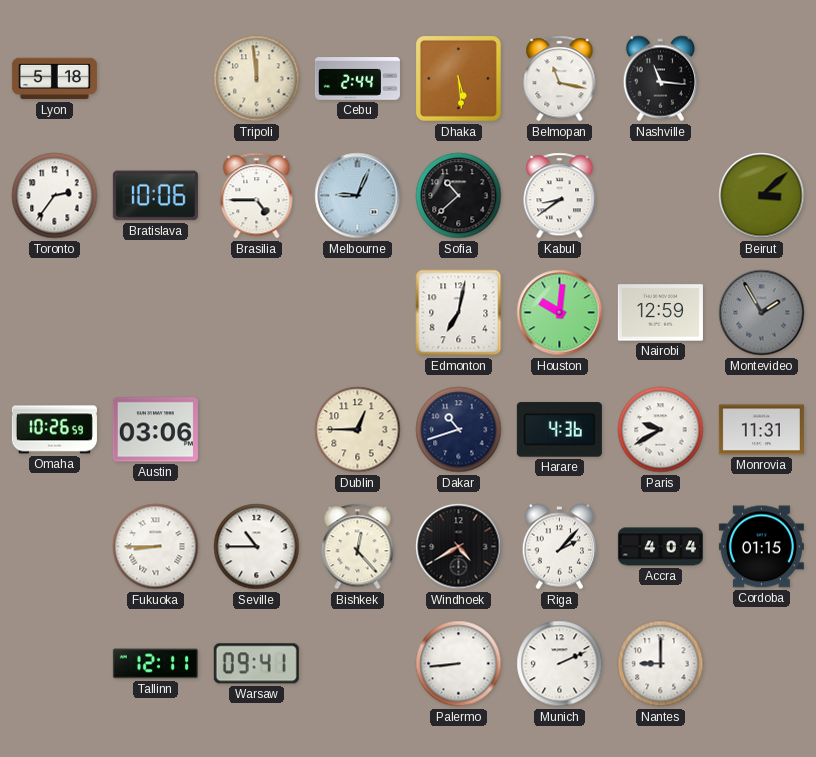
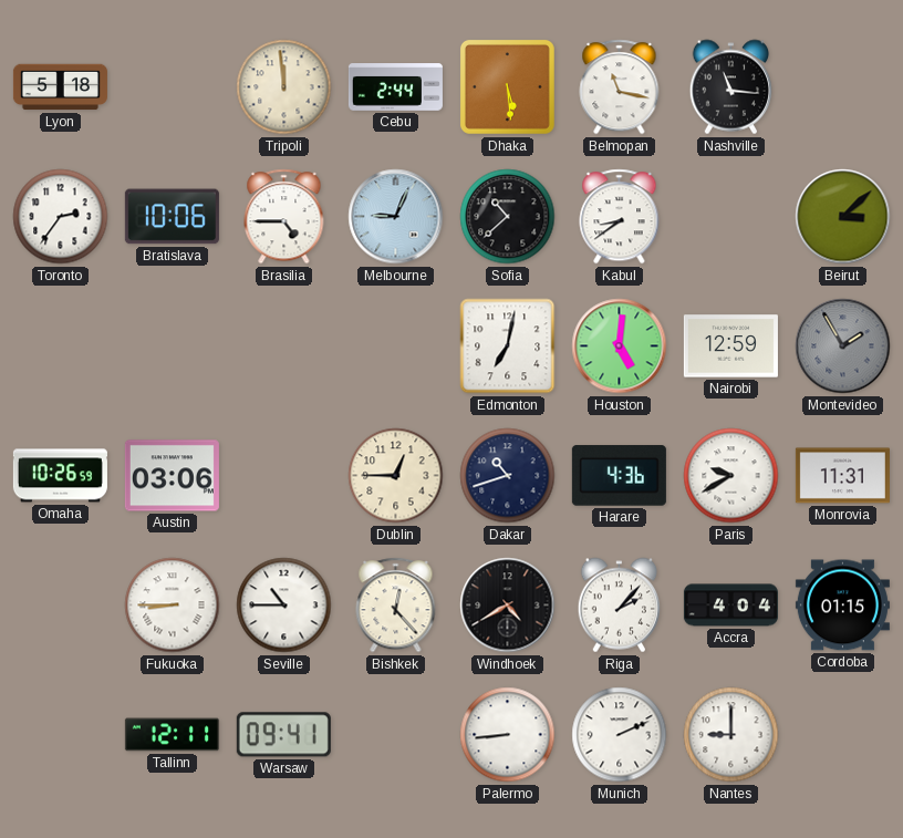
Houston: 10:01 -> 5:01
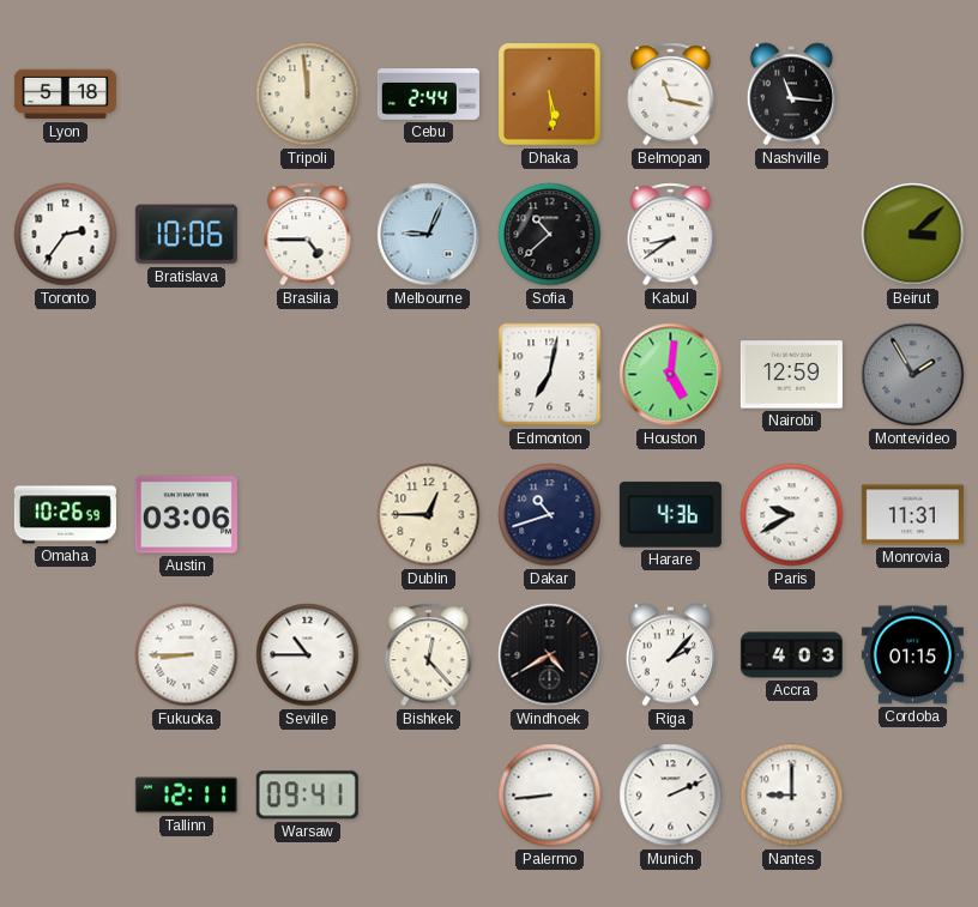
Accra: 4:04 -> 4:03
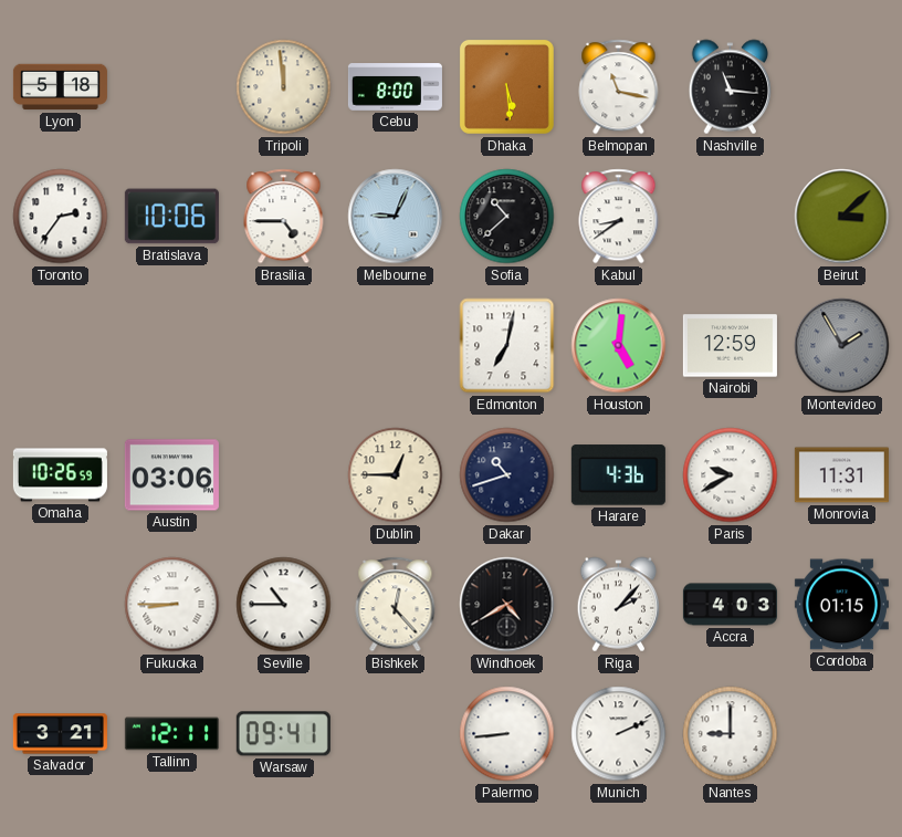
Cebu: 2:44 -> 8:00
Salvador: none -> 3:21
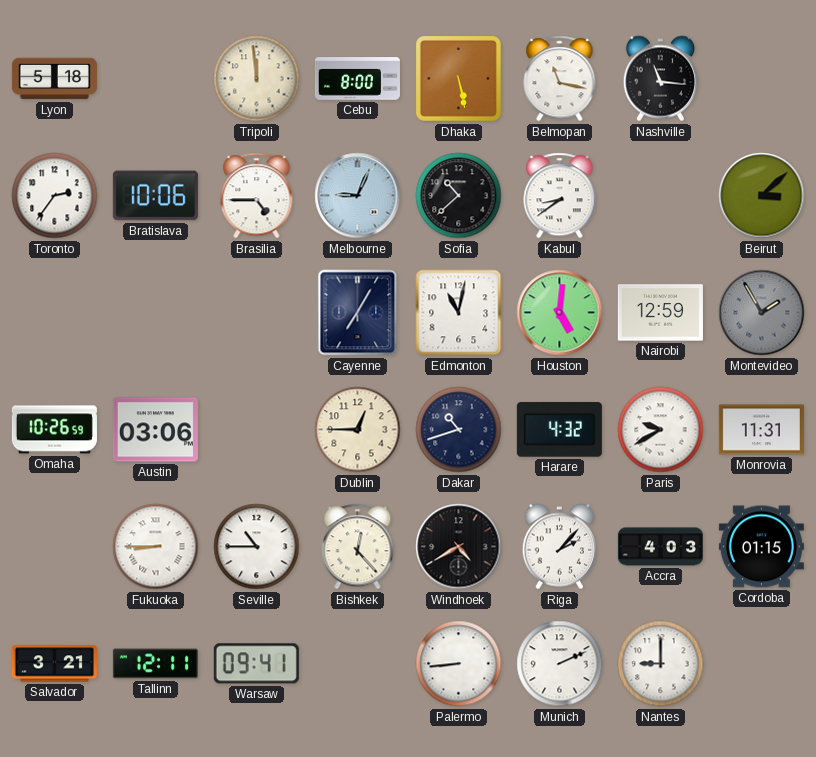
Dhaka: 5:29 -> 5:28
Cayenne: none -> 7:05
Edmonton: 7:02 -> 11:02
Harare: 4:36 -> 4:32
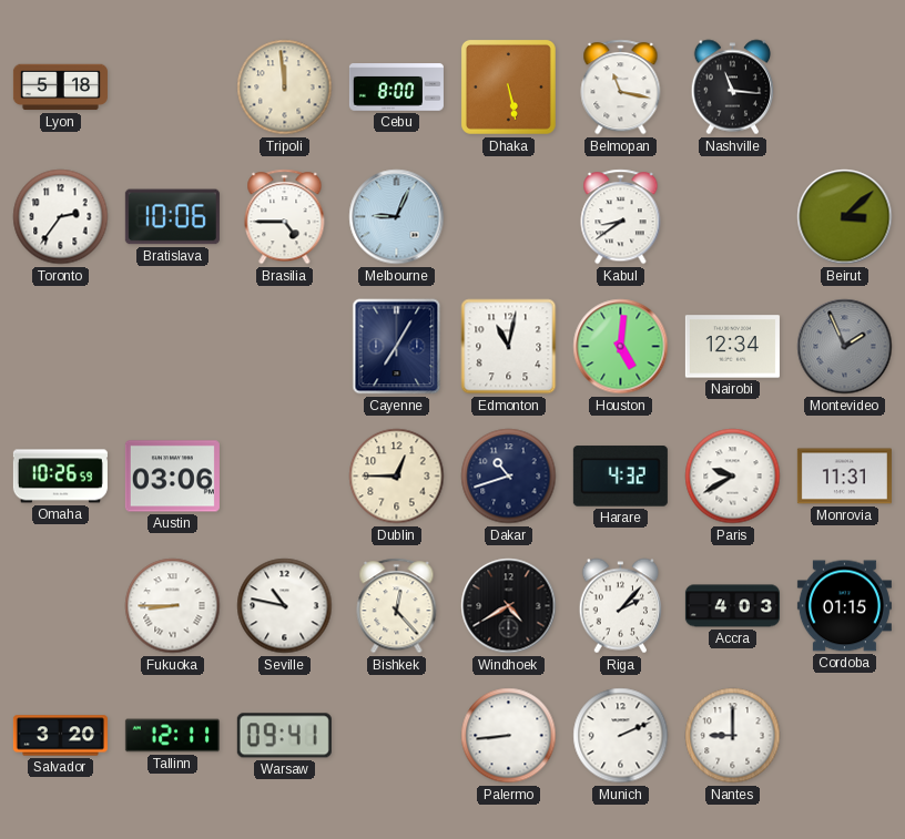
Sofia: 10:38 -> none
Nairobi: 12:59 -> 12:34
Montevideo: 1:55 -> 1:56
Seville: 10:45 -> 10:47
Salvador: 3:21 -> 3:20
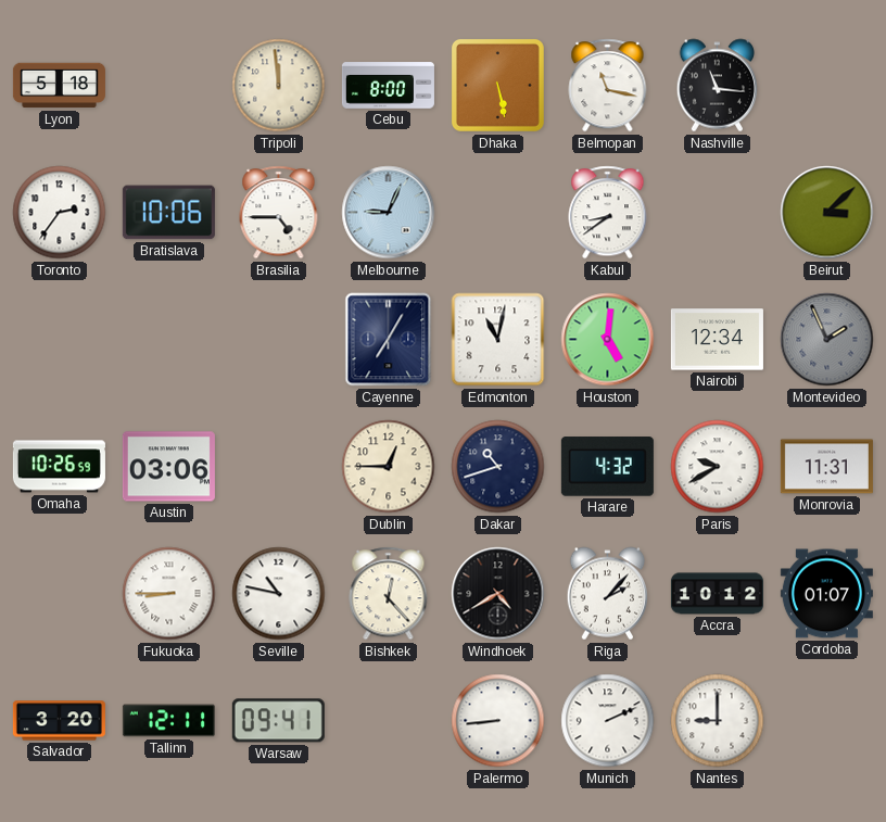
Accra: 4:03 -> 10:12
Cordoba: 01:15 -> 01:07
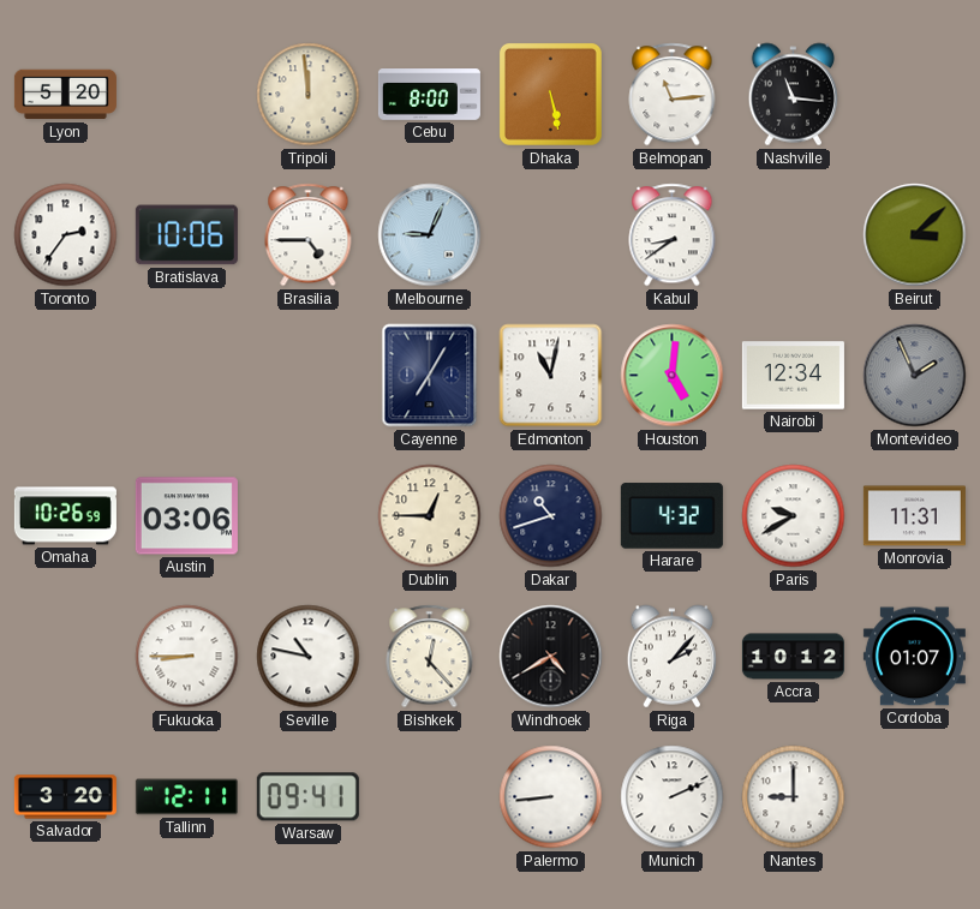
Lyon: 5:18 -> 5:20
Belmopan: 11:17 -> 11:14
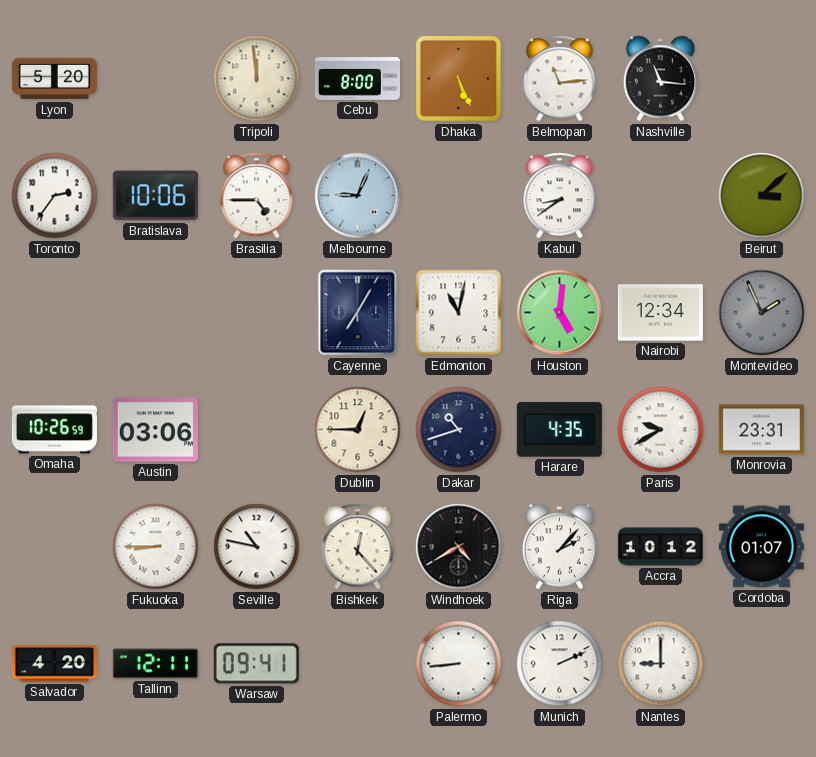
Dhaka: 5:28 -> 5:26
Harare: 4:32 -> 4:35
Monrovia: 11:31 -> 23:31
Salvador: 3:20 -> 4:20
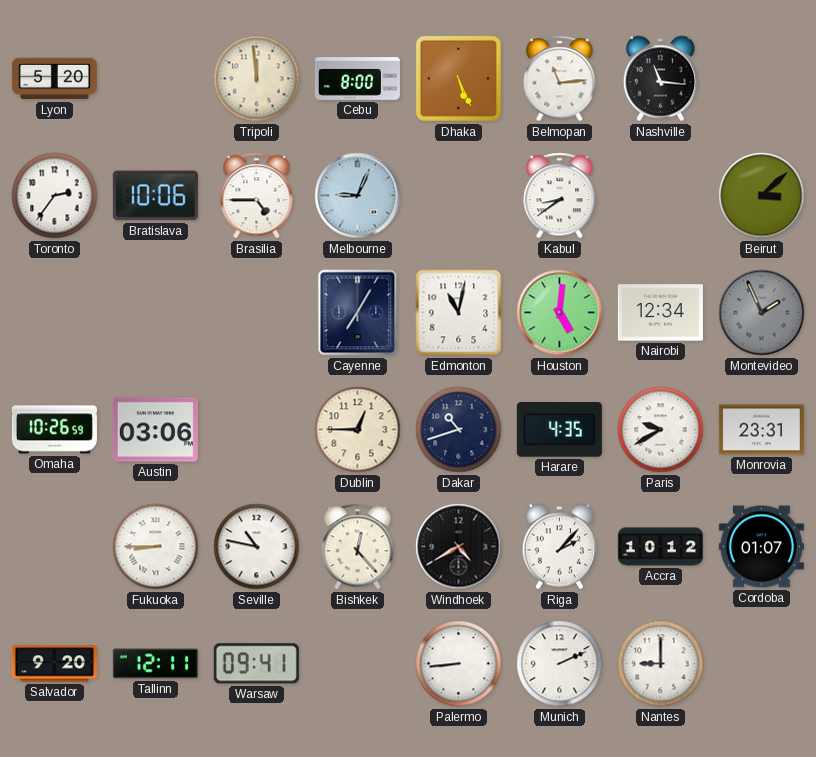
Salvador: 4:20 -> 9:20
